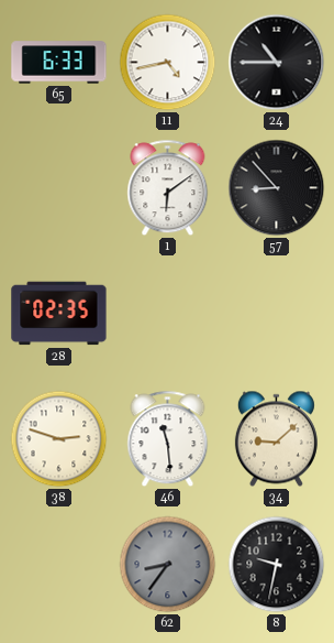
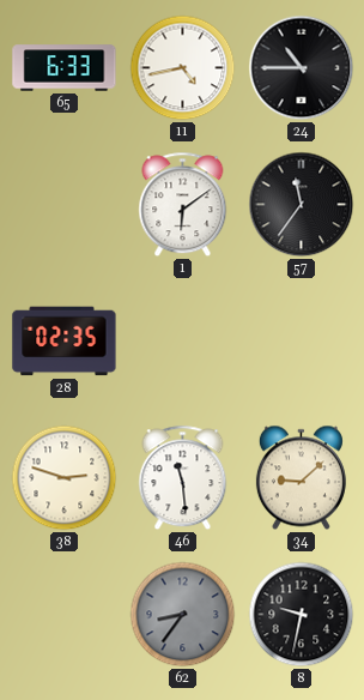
57: 8:53 -> 11:36
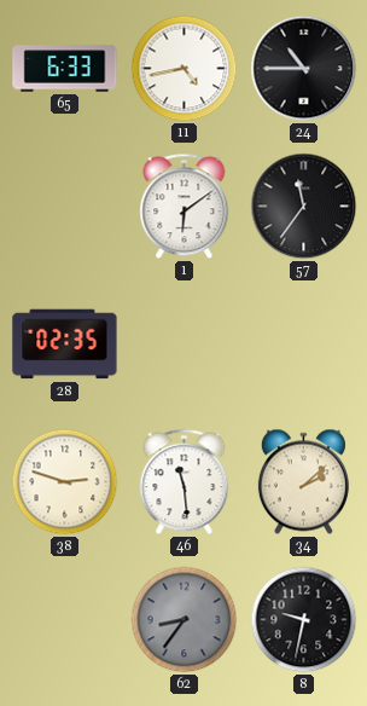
34: 9:08 -> 2:08
